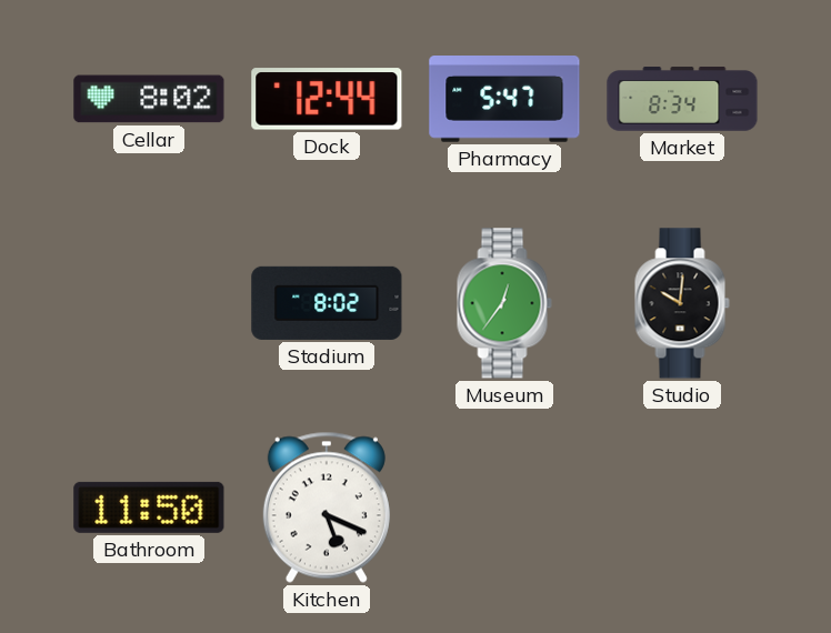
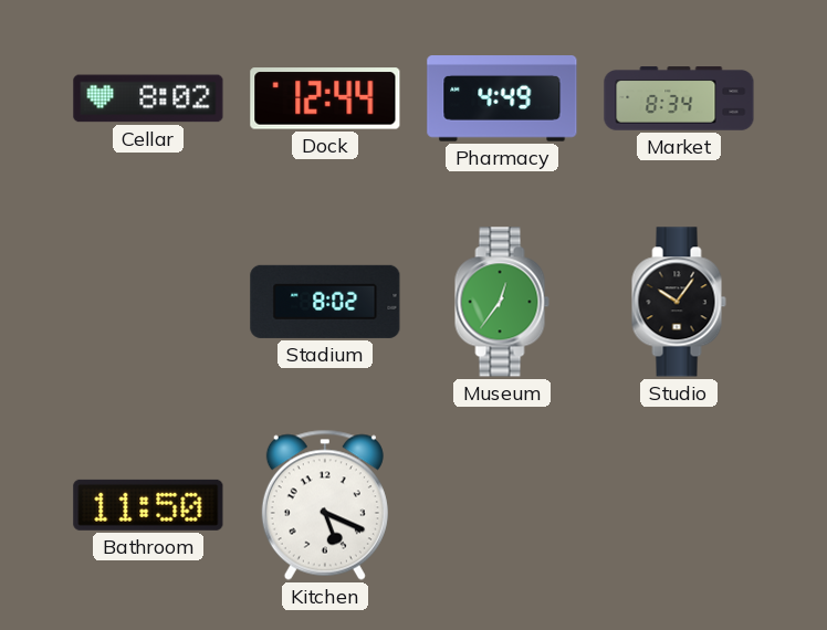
Pharmacy: 5:47 -> 4:49
Studio: 10:01 -> 10:06
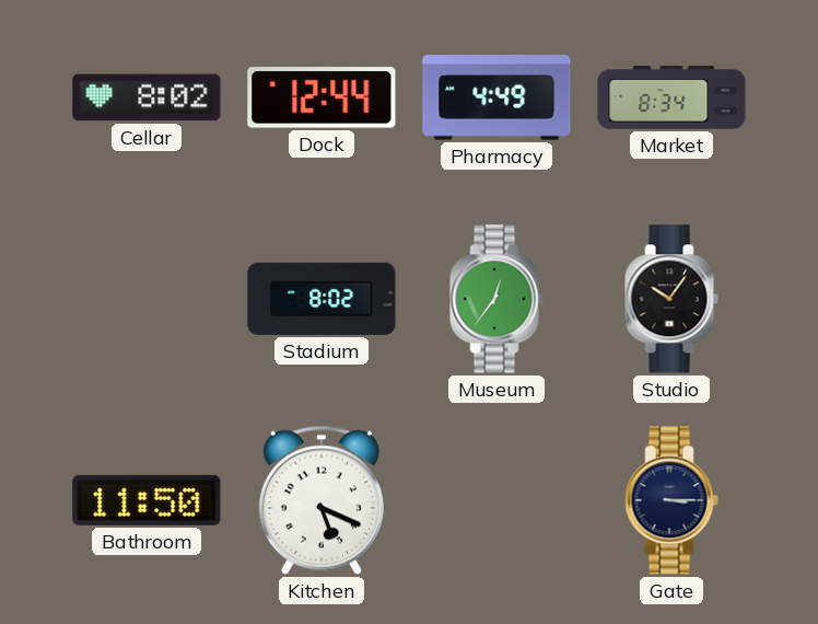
Gate: none -> 3:15
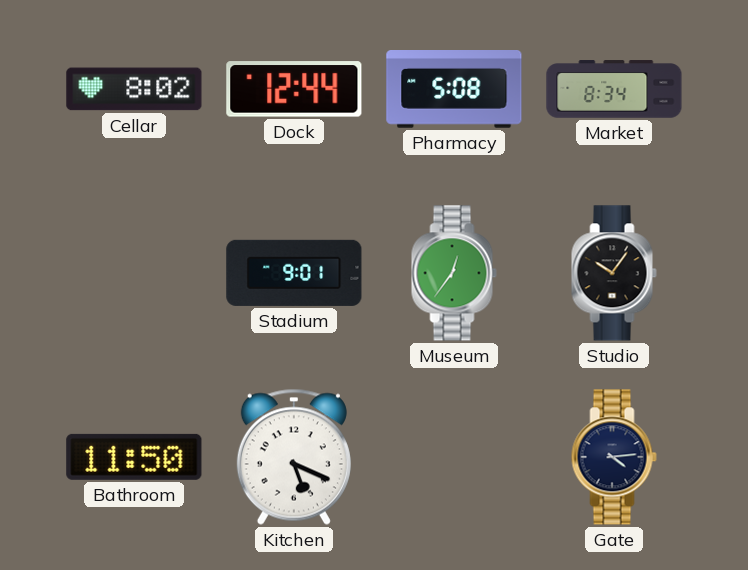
Pharmacy: 4:49 -> 5:08
Stadium: 8:02 -> 9:01
Gate: 3:15 -> 4:14
